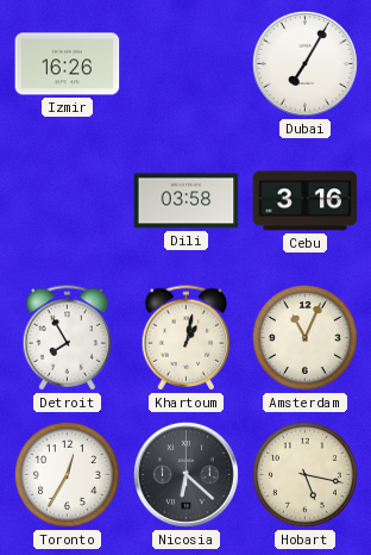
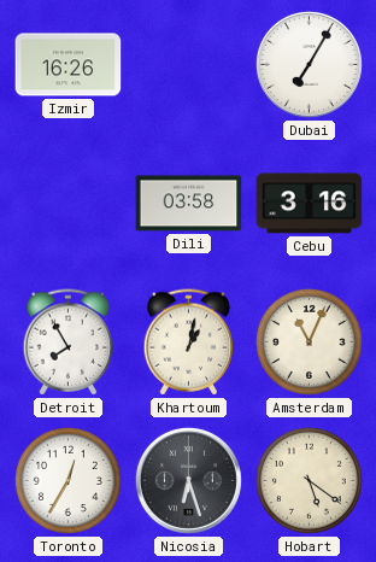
Nicosia: 6:22 -> 6:27
Hobart: 5:17 -> 5:21
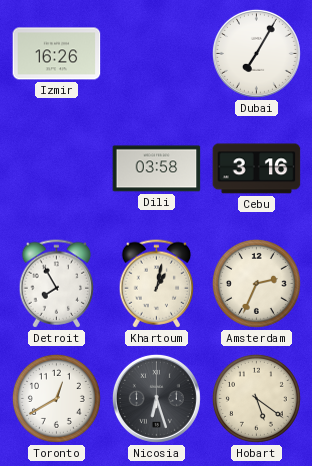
Amsterdam: 11:04 -> 2:34
Toronto: 12:35 -> 12:40
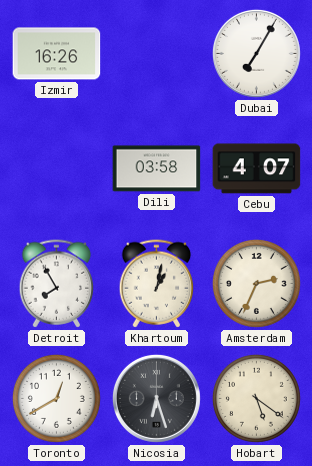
Cebu: 3:16 -> 4:07
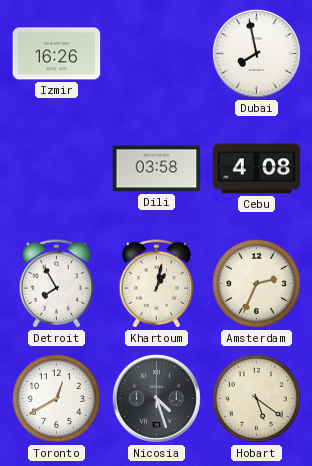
Dubai: 7:05 -> 7:58
Cebu: 4:07 -> 4:08
Nicosia: 6:27 -> 4:27
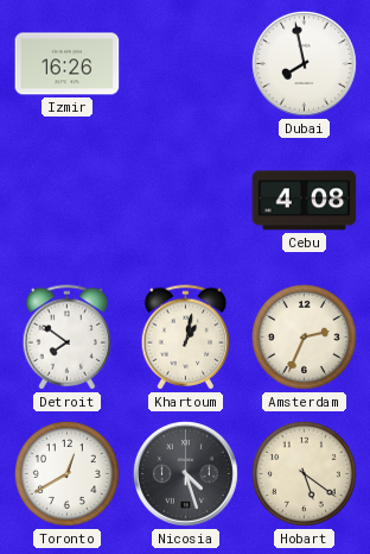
Dili: 03:58 -> none
Detroit: 7:55 -> 7:51
